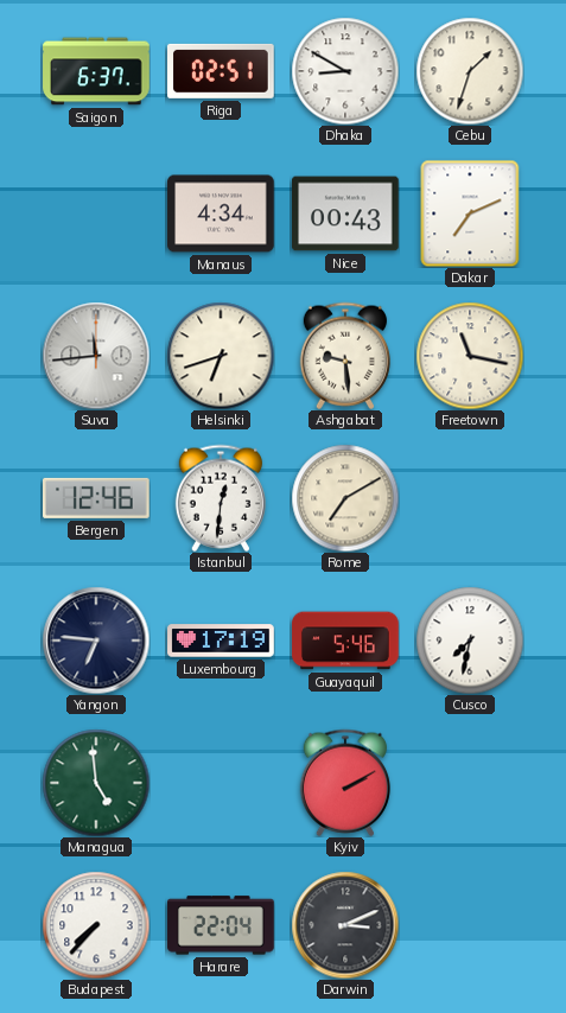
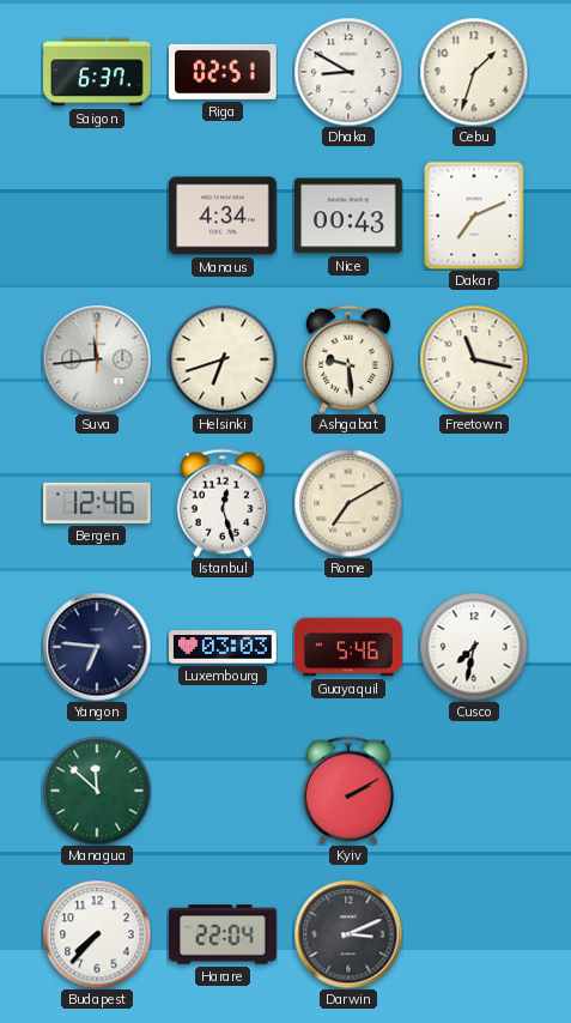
Istanbul: 12:31 -> 12:27
Luxembourg: 17:19 -> 03:03
Managua: 4:59 -> 11:52
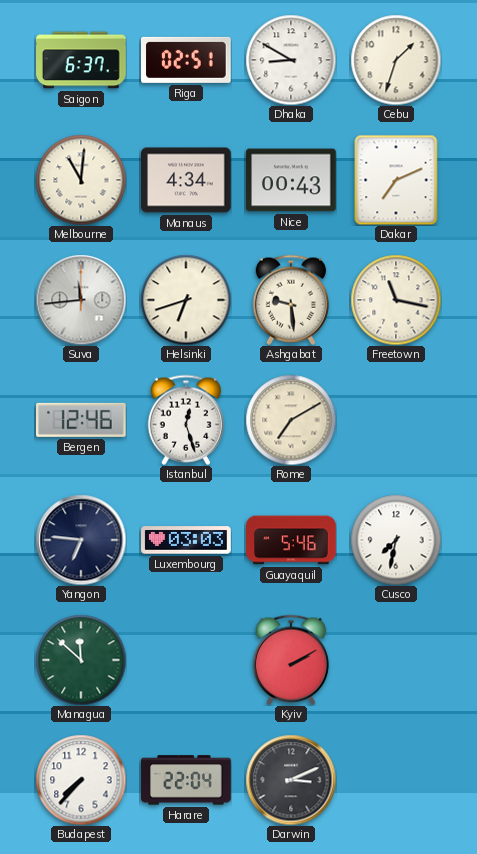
Melbourne: none -> 11:01
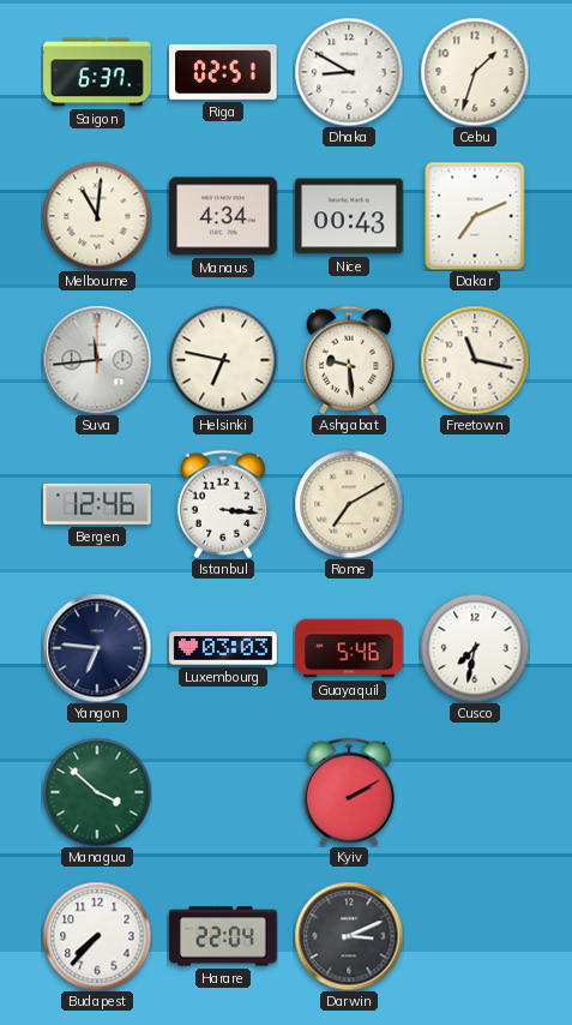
Helsinki: 6:42 -> 6:47
Istanbul: 12:27 -> 3:16
Managua: 11:52 -> 3:52
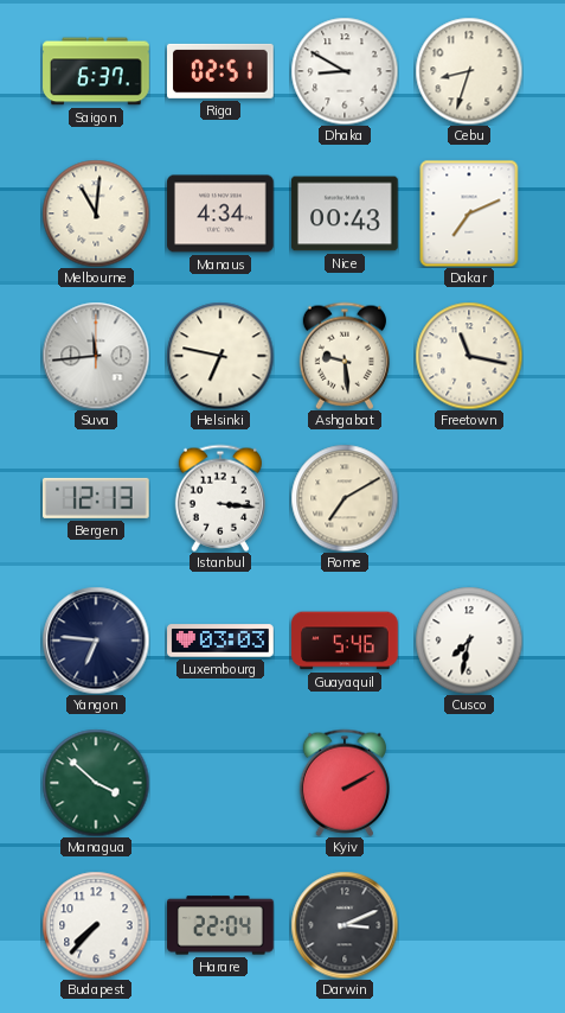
Cebu: 1:33 -> 8:33
Bergen: 12:46 -> 12:13
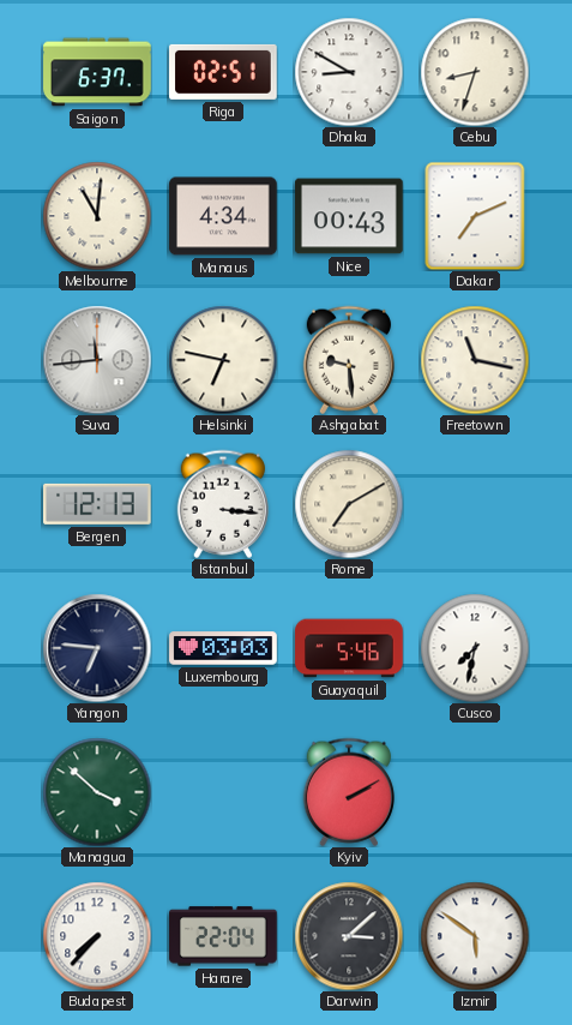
Darwin: 3:11 -> 3:08
Izmir: none -> 5:51
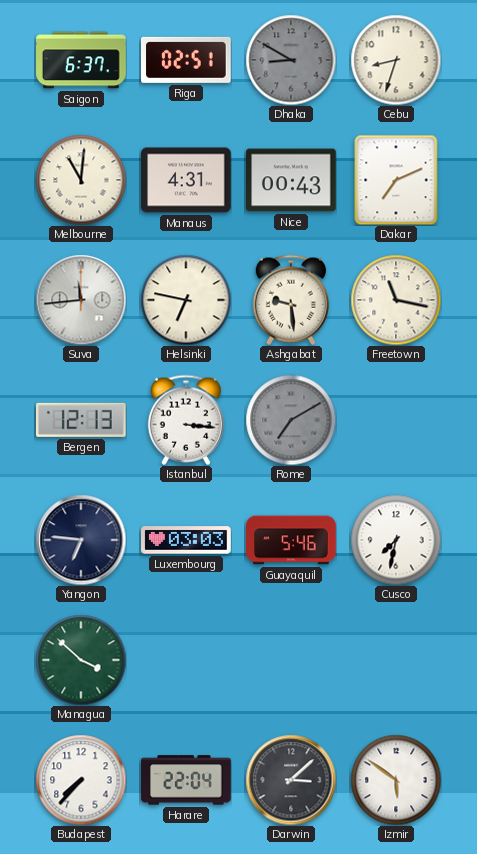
Dhaka dial: white -> grey
Manaus: 4:34 -> 4:31
Rome dial: cream -> grey
Kyiv: 2:10 -> none
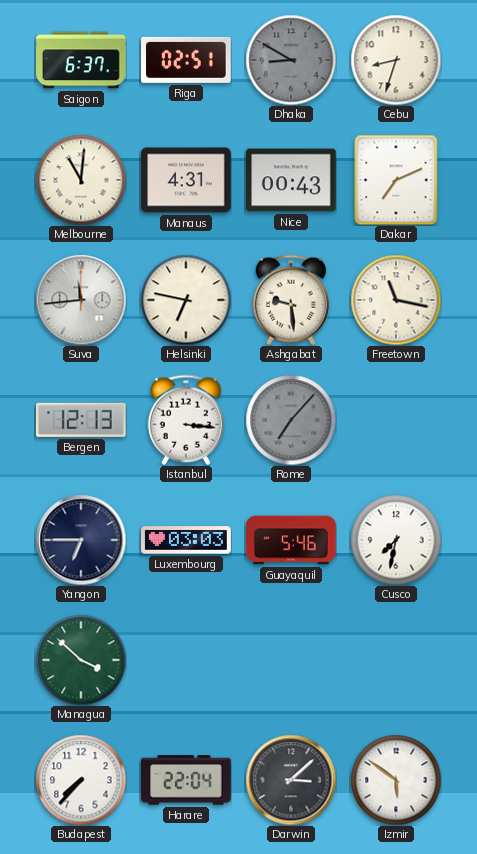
Rome: 7:10 -> 7:07
Yangon: 6:46 -> 6:45
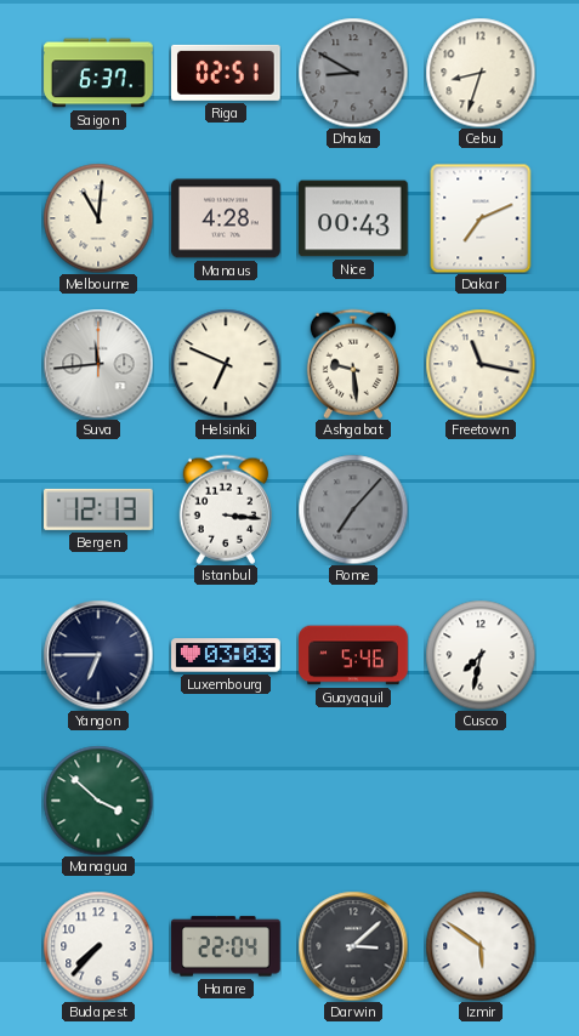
Manaus: 4:31 -> 4:28
Helsinki: 6:47 -> 6:49
